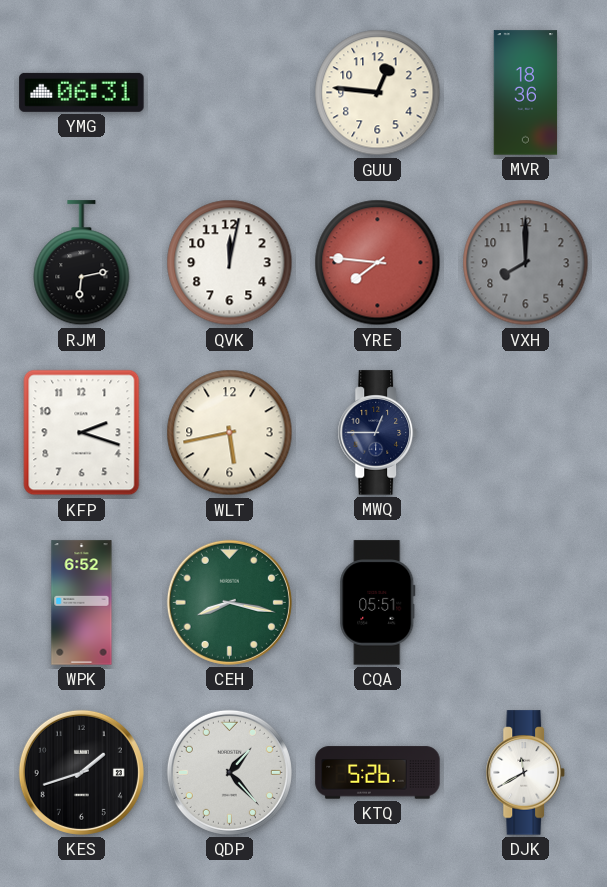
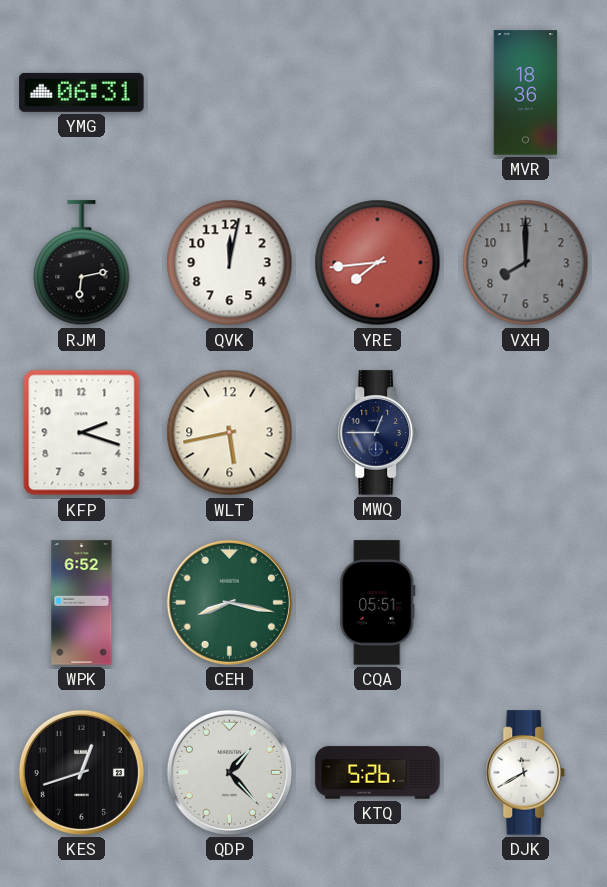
GUU: 12:46 -> none
YRE: 7:46 -> 7:44
KES: 1:42 -> 12:42
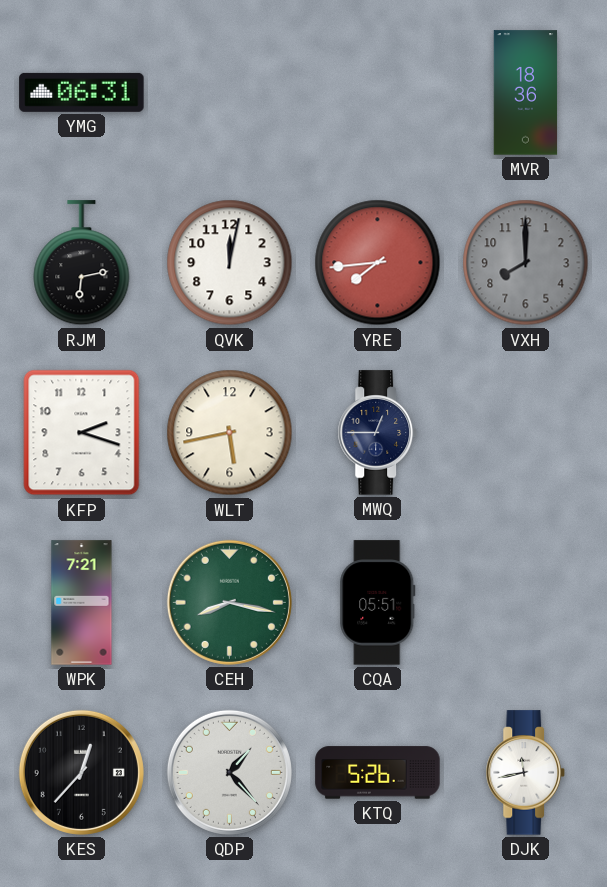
WPK: 6:52 -> 7:21
KES: 12:42 -> 12:37
DJK: 11:40 -> 11:43
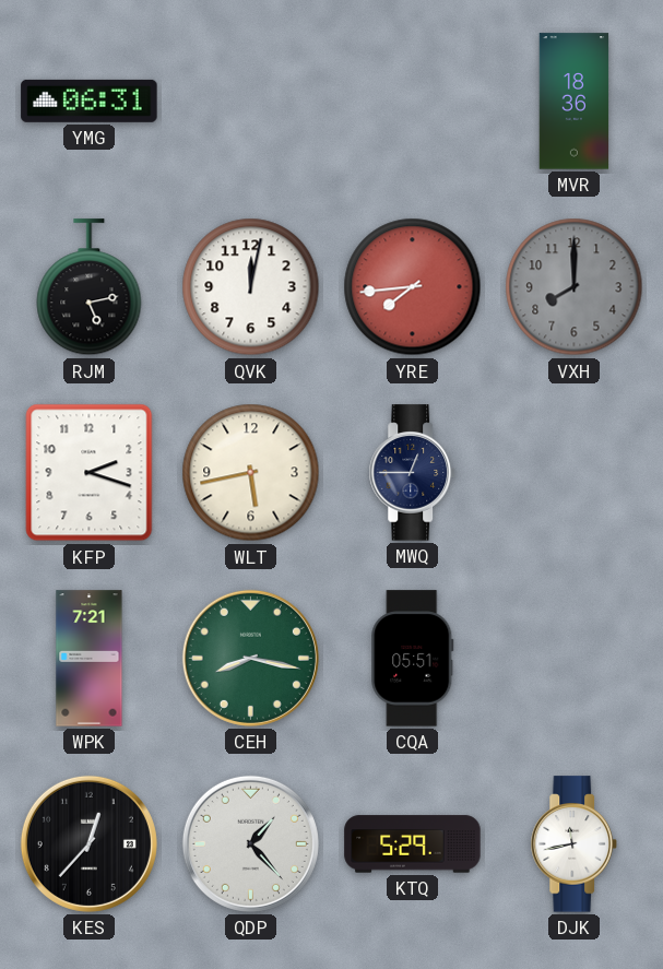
RJM: 6:13 -> 5:13
KTQ: 5:26 -> 5:29
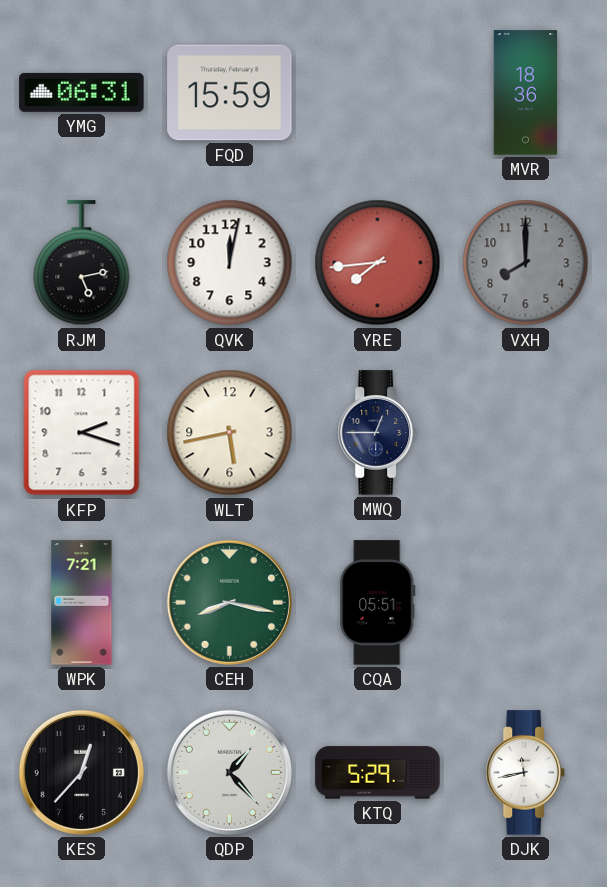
FQD: none -> 15:59
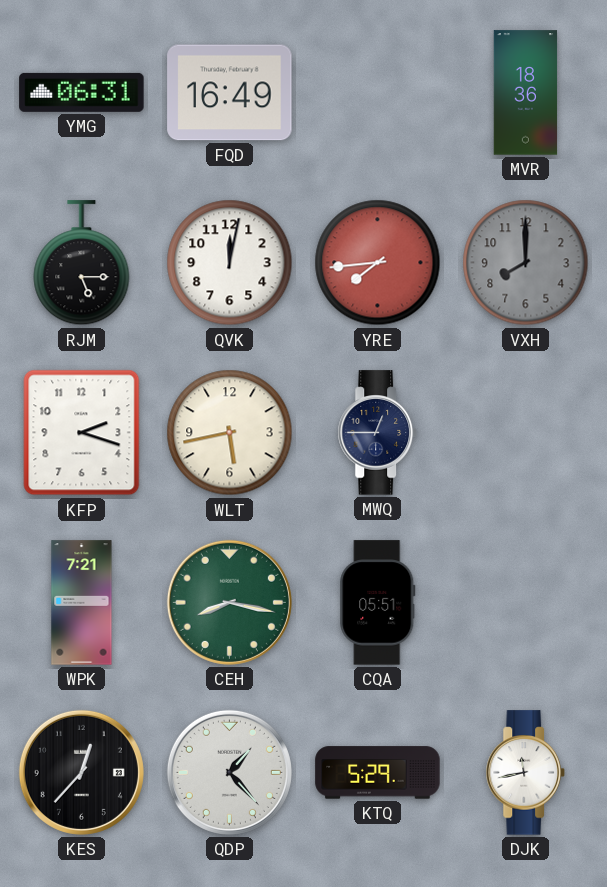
FQD: 15:59 -> 16:49
RJM: 5:13 -> 5:15
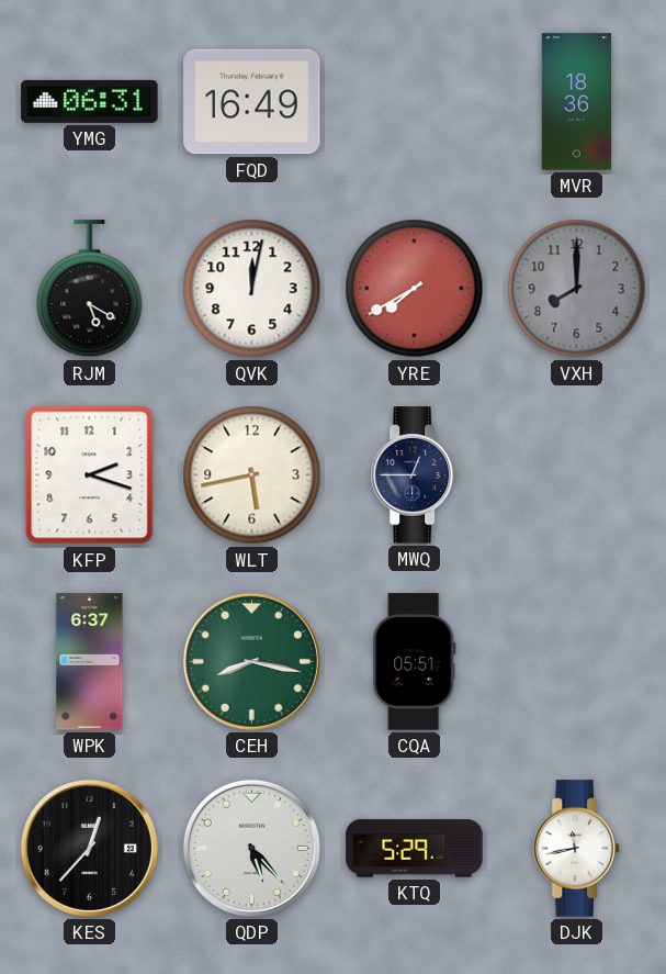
RJM: 5:15 -> 5:20
YRE: 7:44 -> 7:40
WPK: 7:21 -> 6:37
QDP: 1:23 -> 5:23
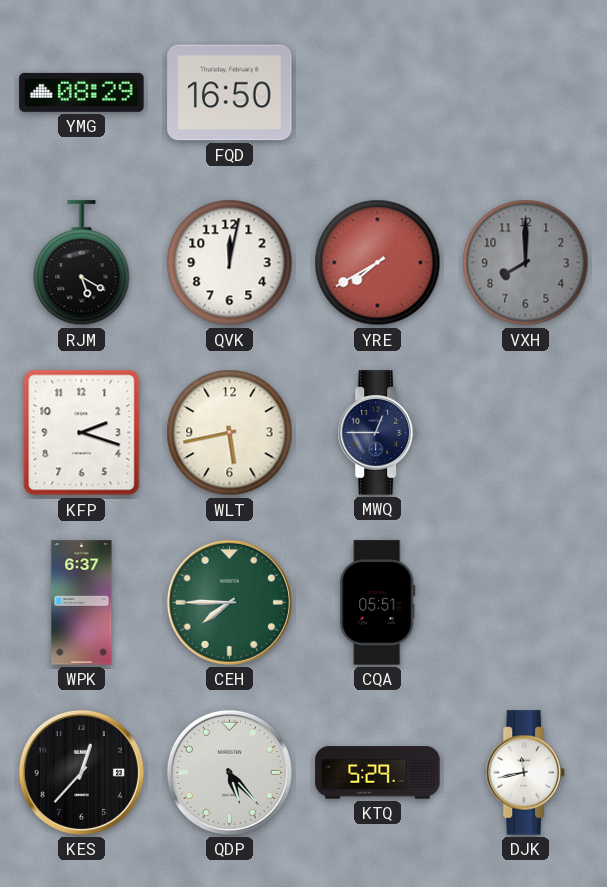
YMG: 06:31 -> 08:29
FQD: 16:49 -> 16:50
MVR: 18:36 -> none
CEH: 8:17 -> 7:45
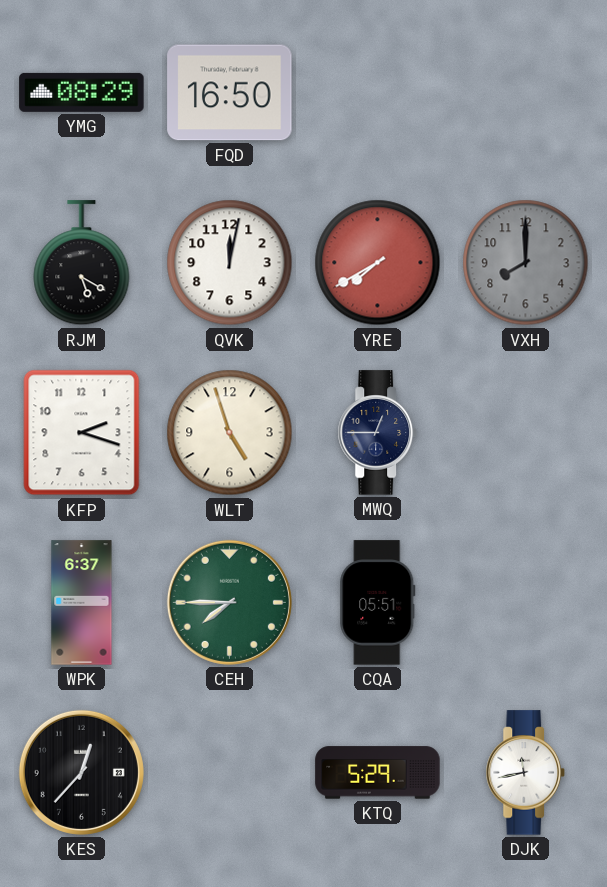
WLT: 5:43 -> 4:57
QDP: 5:23 -> none
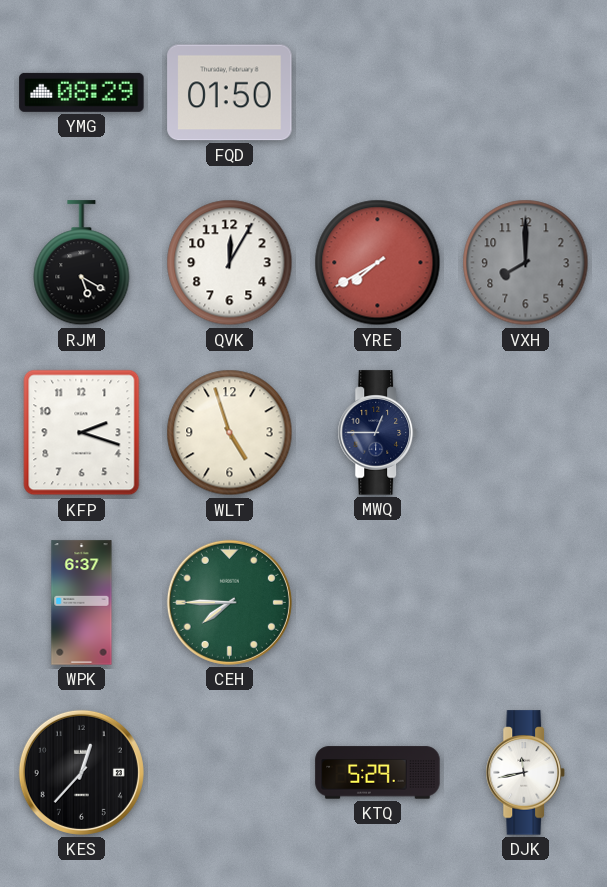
FQD: 16:50 -> 01:50
QVK: 12:02 -> 12:05
CQA: 05:51 -> none
